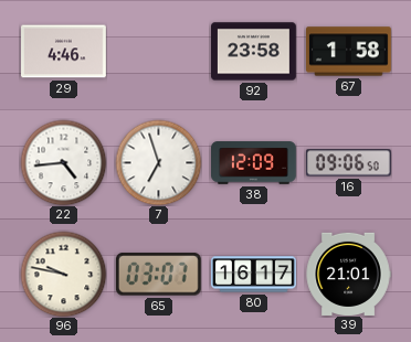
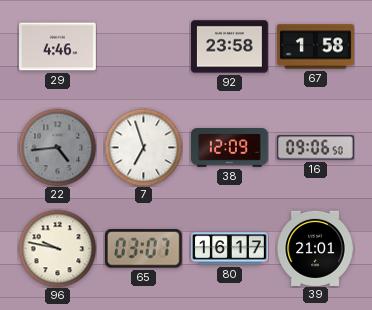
22 dial: white -> grey
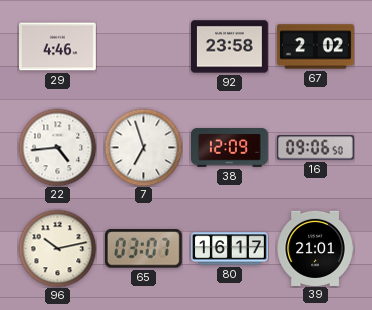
67: 1:58 -> 2:02
22 dial: grey -> white
96: 9:47 -> 10:13
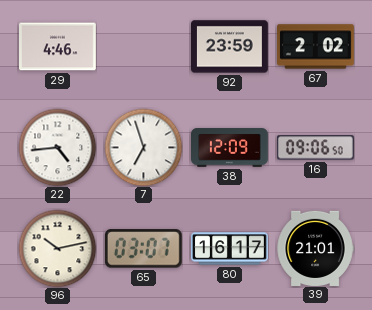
92: 23:58 -> 23:59
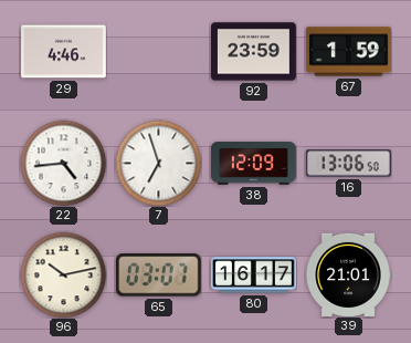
67: 2:02 -> 1:59
16: 09:06 -> 13:06
